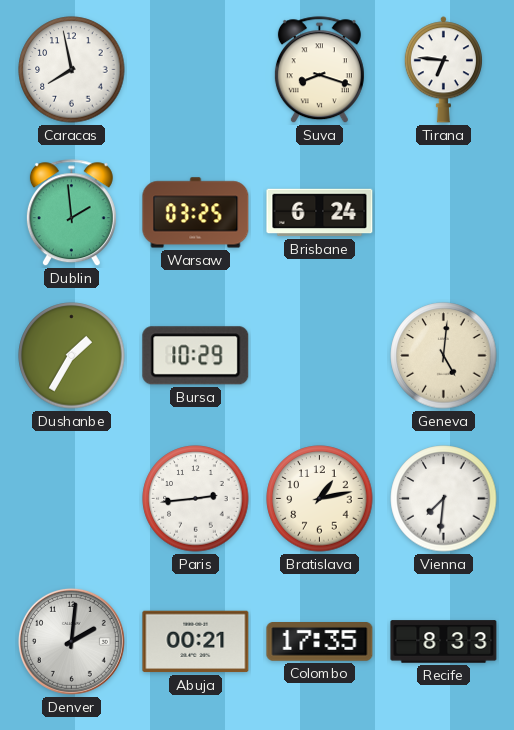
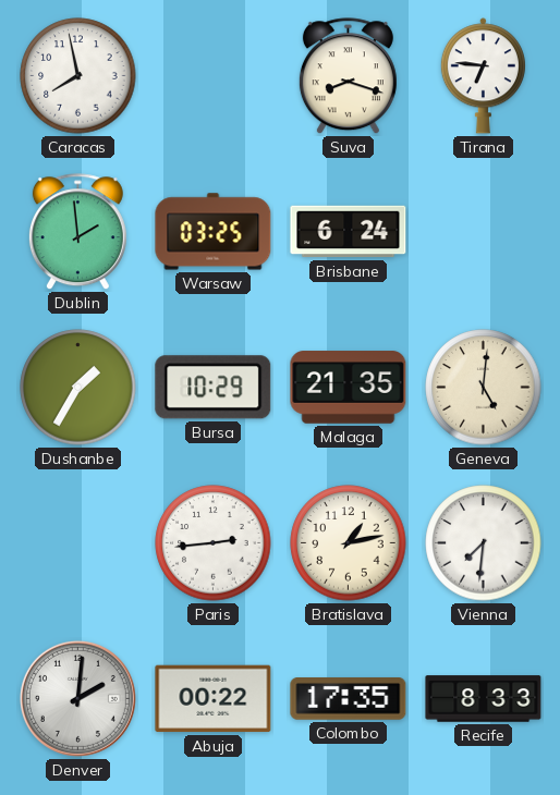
Malaga: none -> 21:35
Abuja: 00:21 -> 00:22
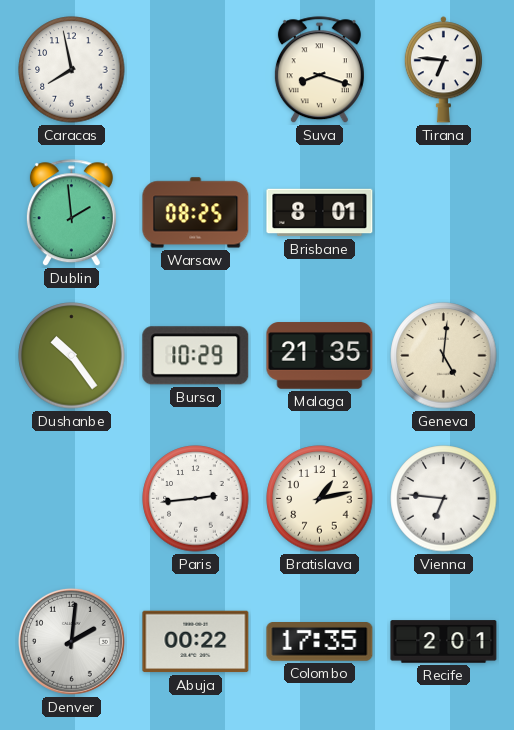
Warsaw: 03:25 -> 08:25
Brisbane: 6:24 -> 8:01
Dushanbe: 1:35 -> 10:24
Vienna: 7:31 -> 6:46
Recife: 8:33 -> 2:01
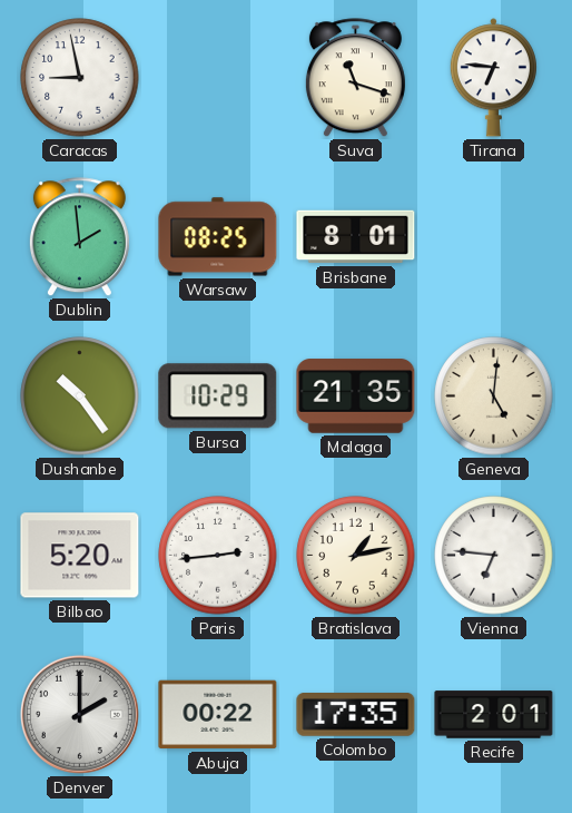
Caracas: 7:58 -> 8:58
Suva: 8:18 -> 11:18
Bilbao: none -> 5:20
Denver: 2:01 -> 2:00
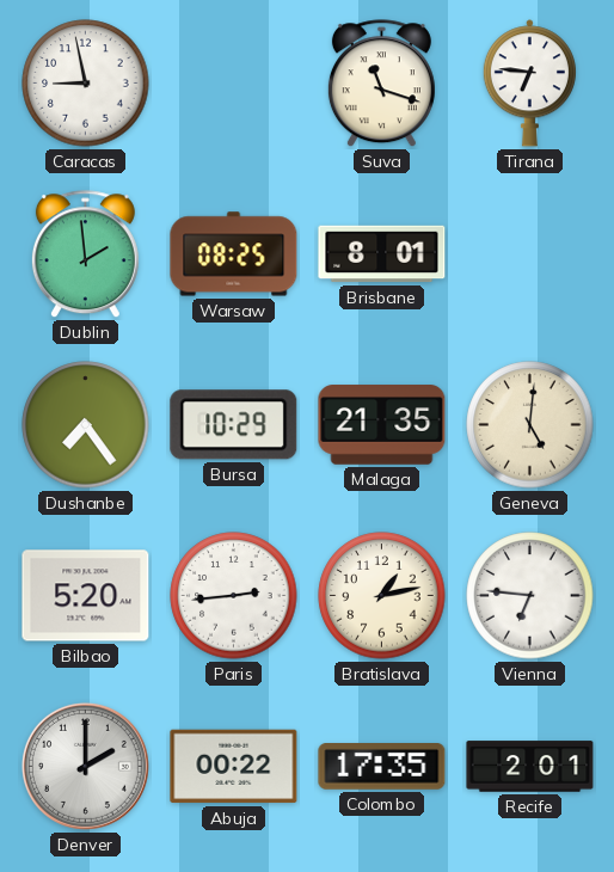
Dushanbe: 10:24 -> 7:24
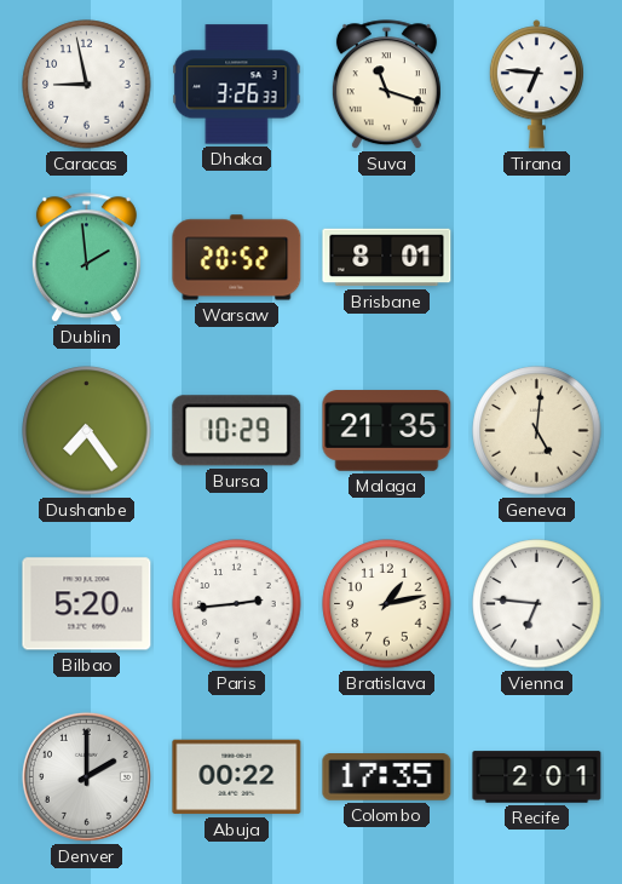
Dhaka: none -> 3:26
Warsaw: 08:25 -> 20:52
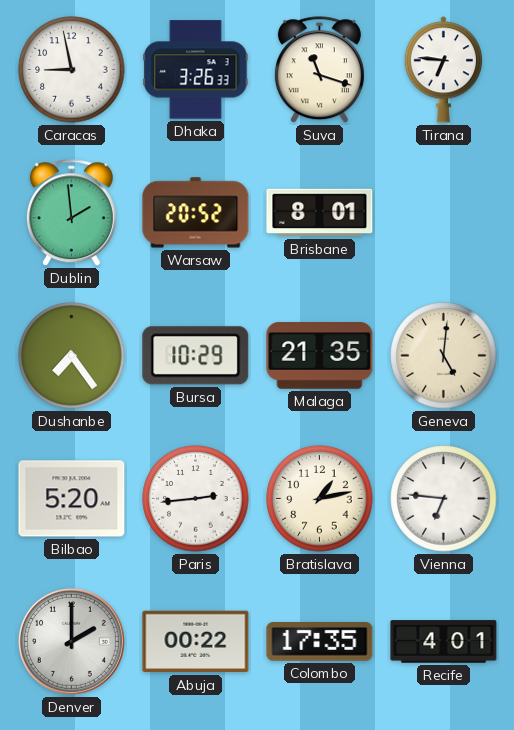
Recife: 2:01 -> 4:01
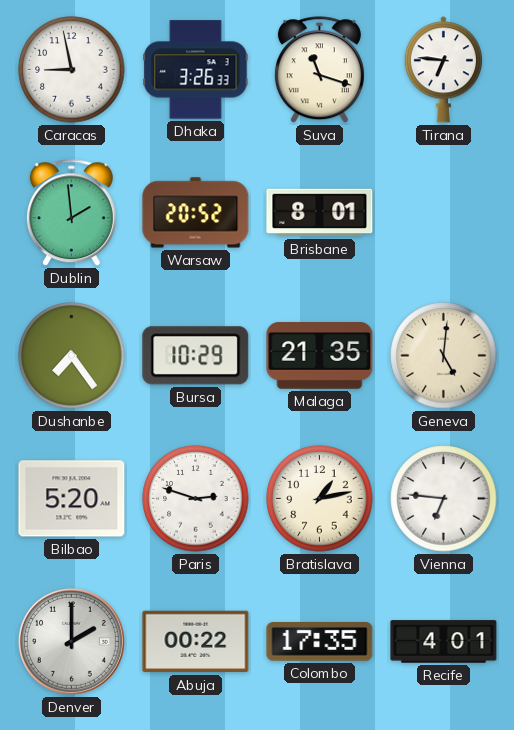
Paris: 2:44 -> 2:48
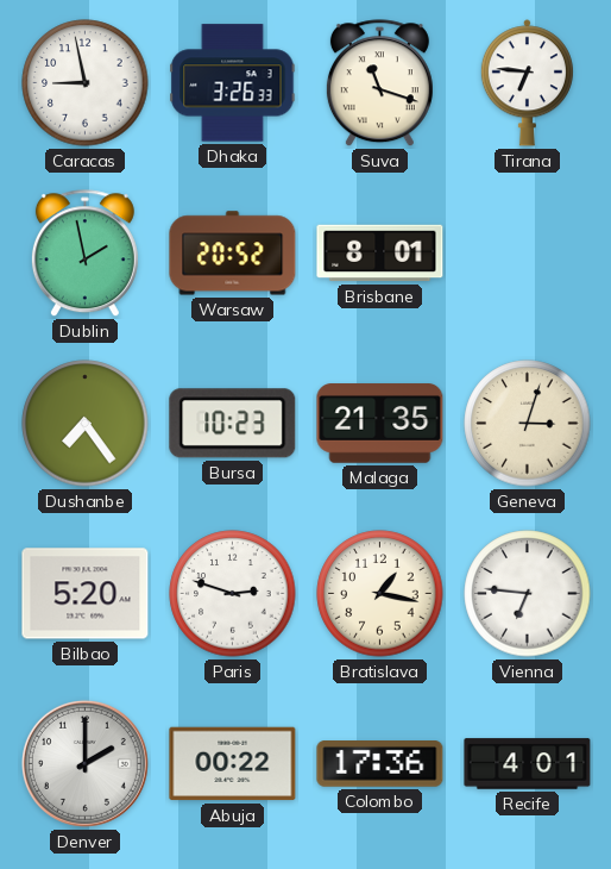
Dublin: 1:59 -> 1:58
Bursa: 10:29 -> 10:23
Geneva: 5:01 -> 3:03
Bratislava: 1:13 -> 1:17
Colombo: 17:35 -> 17:36
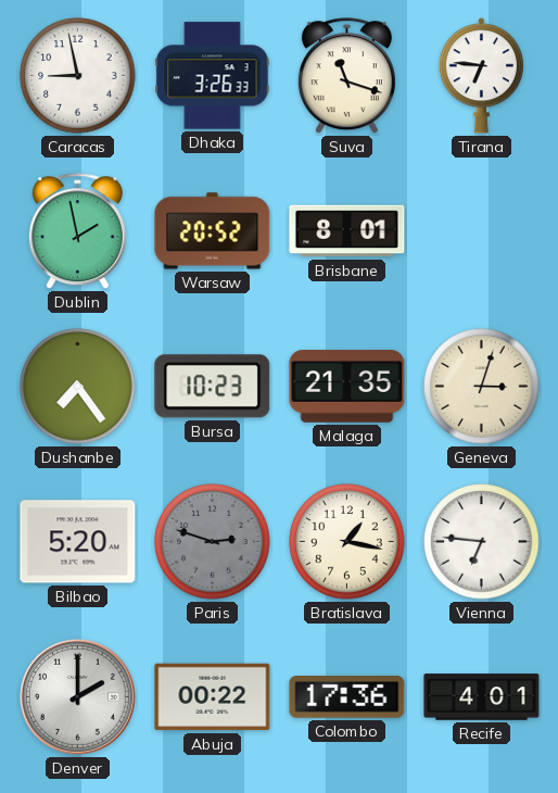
Paris dial: white -> grey
